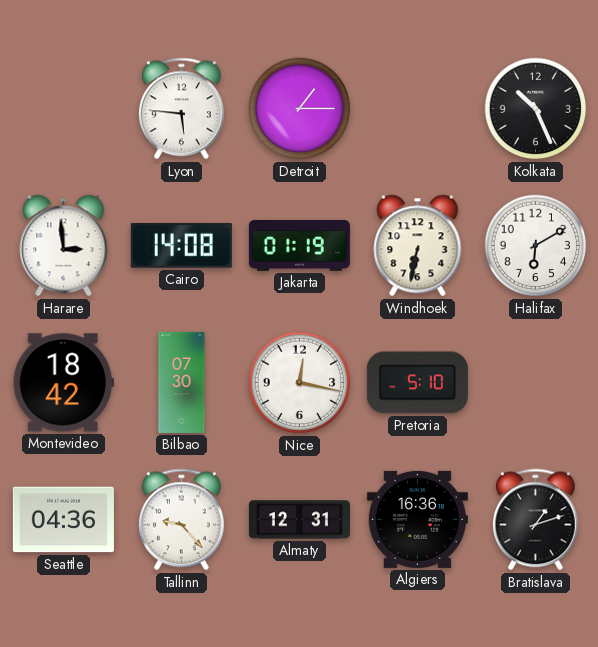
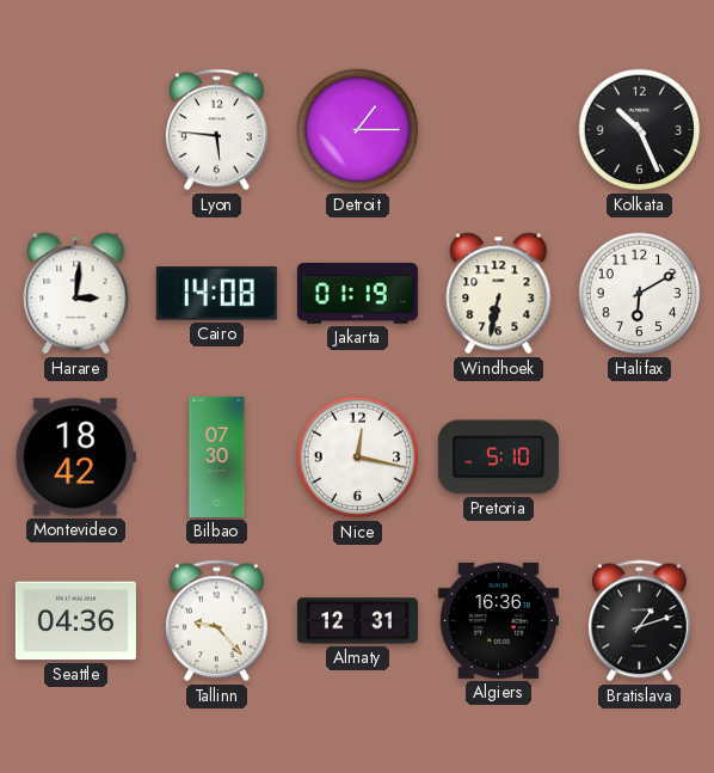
Harare: 2:59 -> 3:01
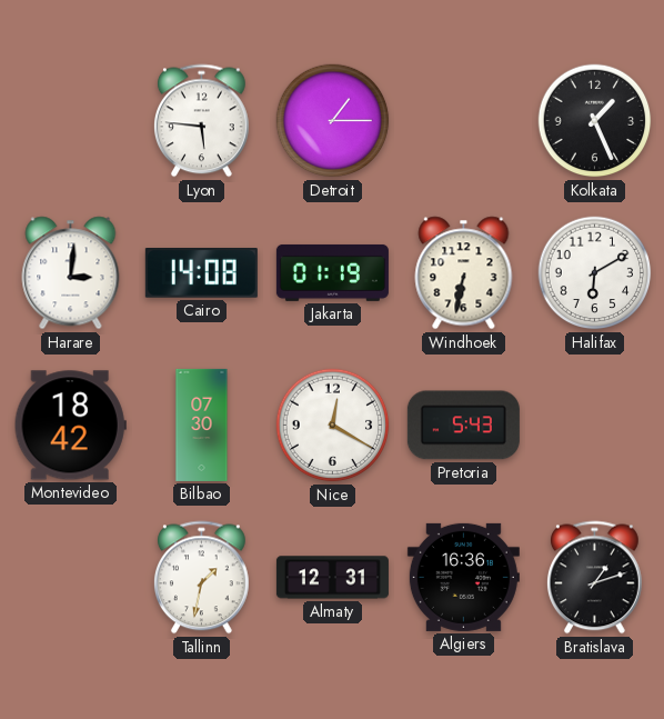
Kolkata: 10:26 -> 1:26
Nice: 12:17 -> 12:20
Pretoria: 5:10 -> 5:43
Seattle: 04:36 -> none
Tallinn: 9:23 -> 1:32
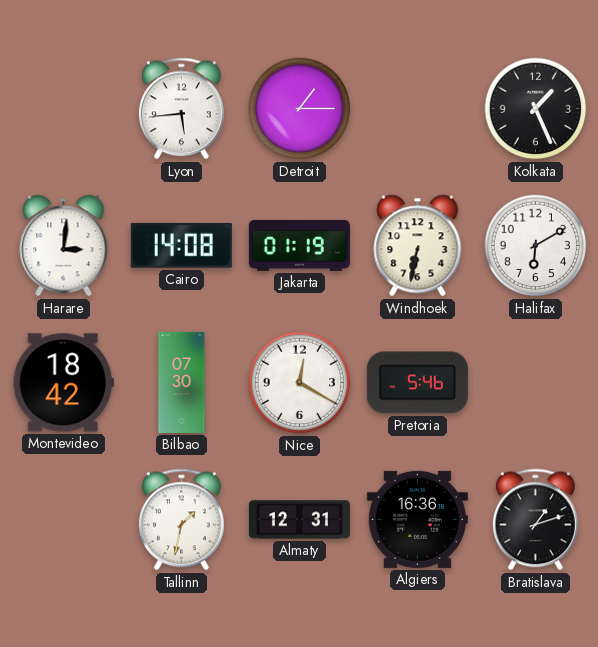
Lyon: 5:46 -> 5:44
Pretoria: 5:43 -> 5:46
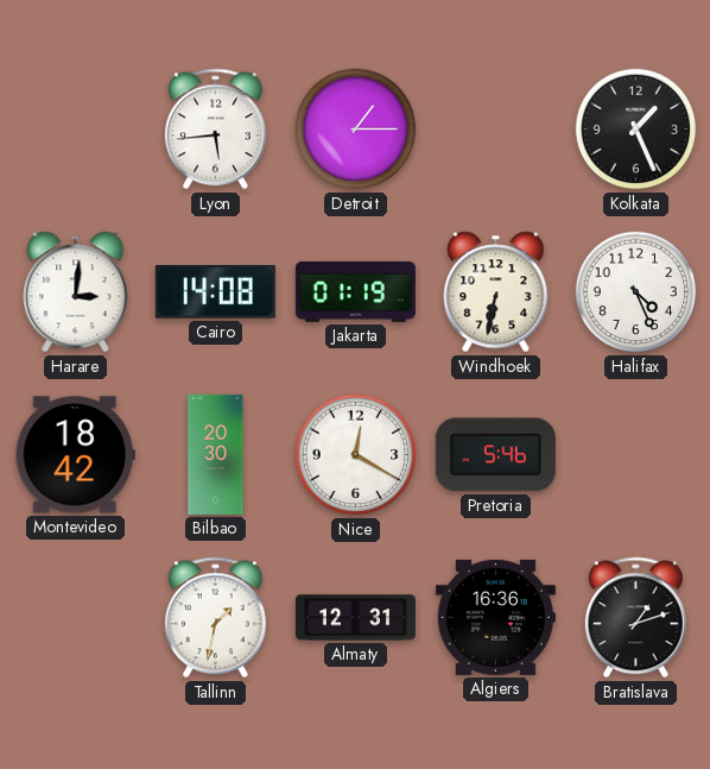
Halifax: 6:10 -> 4:26
Bilbao: 07:30 -> 20:30
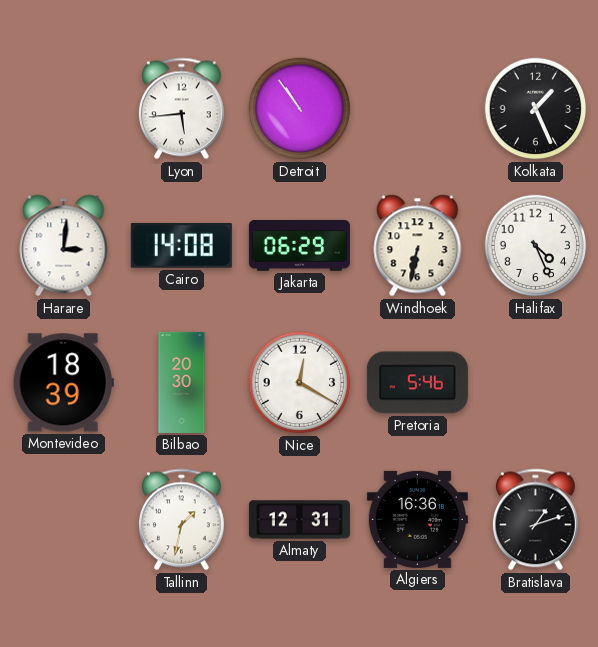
Detroit: 1:15 -> 10:54
Jakarta: 01:19 -> 06:29
Montevideo: 18:42 -> 18:39
